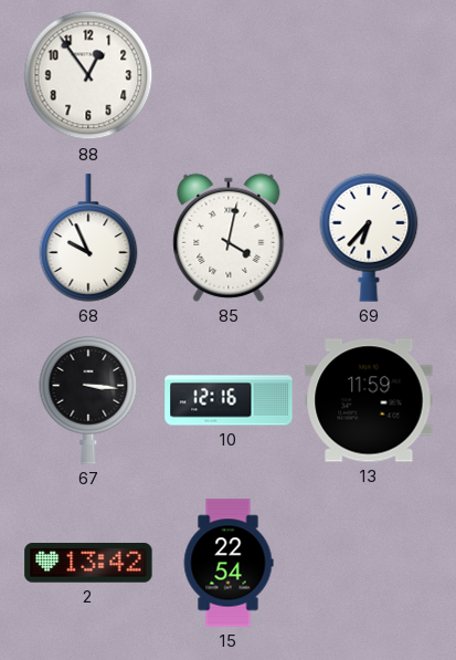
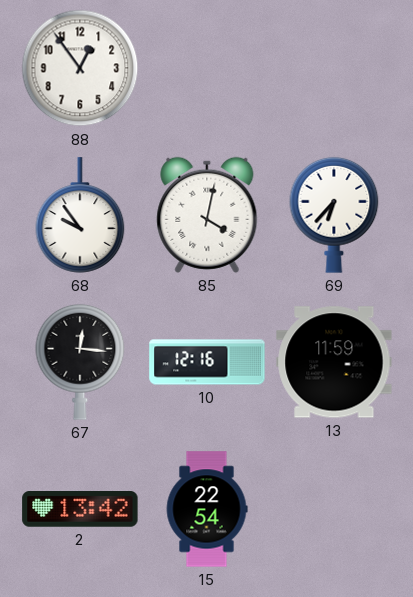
68: 9:56 -> 9:54
67: 3:16 -> 12:16
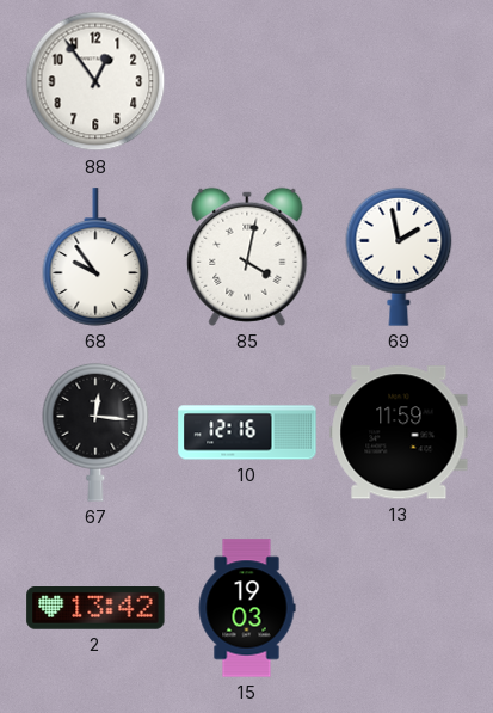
69: 6:37 -> 1:58
15: 22:54 -> 19:03
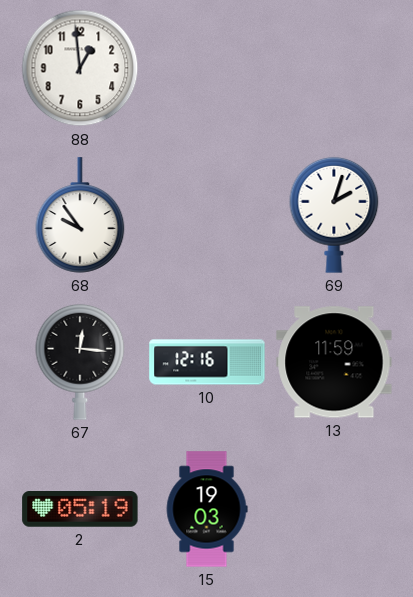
88: 12:54 -> 12:59
85: 4:02 -> none
69: 1:58 -> 2:03
2: 13:42 -> 05:19
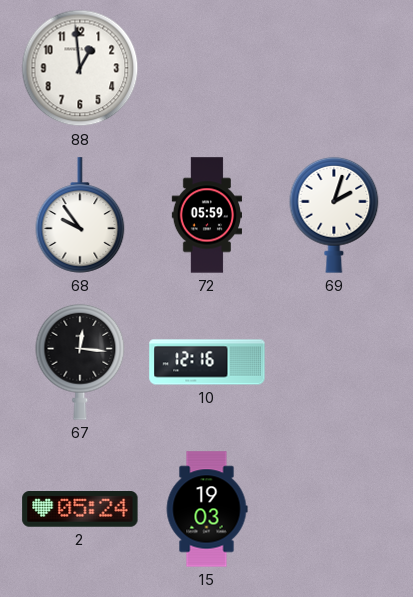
72: none -> 05:59
13: 11:59 -> none
2: 05:19 -> 05:24
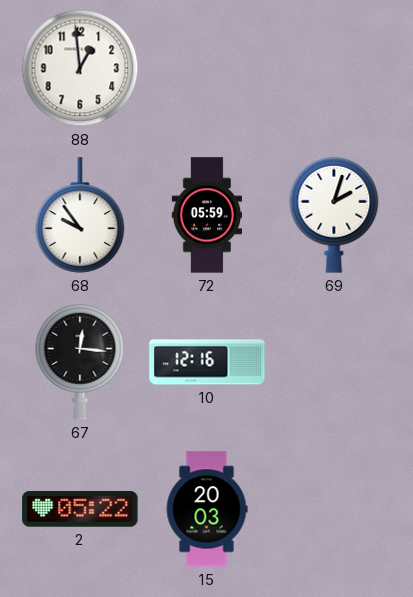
2: 05:24 -> 05:22
15: 19:03 -> 20:03
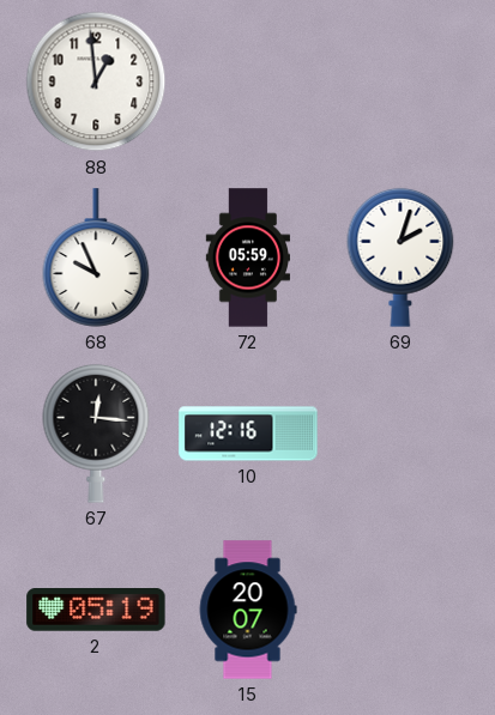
68: 9:54 -> 9:56
2: 05:22 -> 05:19
15: 20:03 -> 20:07
